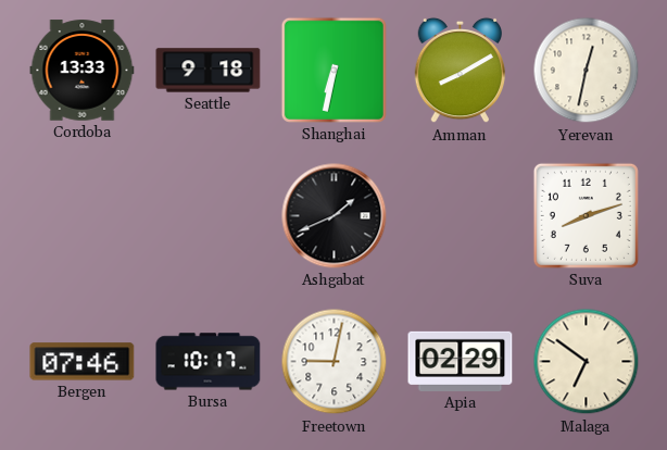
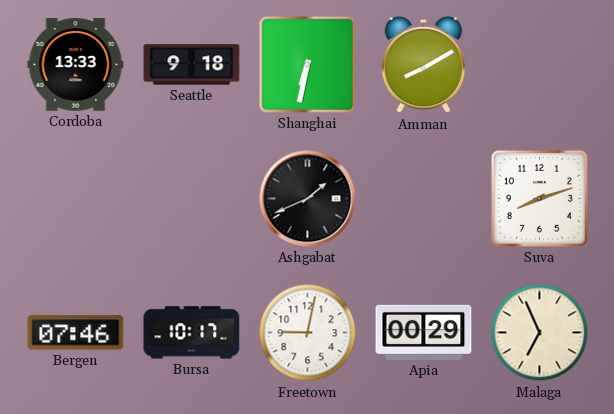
Yerevan: 12:32 -> none
Apia: 02:29 -> 00:29
Malaga: 6:51 -> 6:56
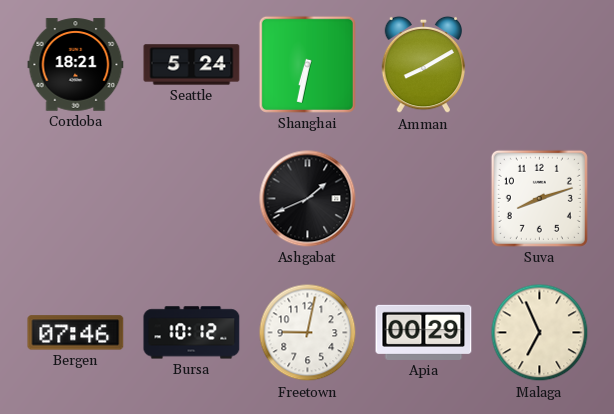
Cordoba: 13:33 -> 18:21
Seattle: 9:18 -> 5:24
Bursa: 10:17 -> 10:12
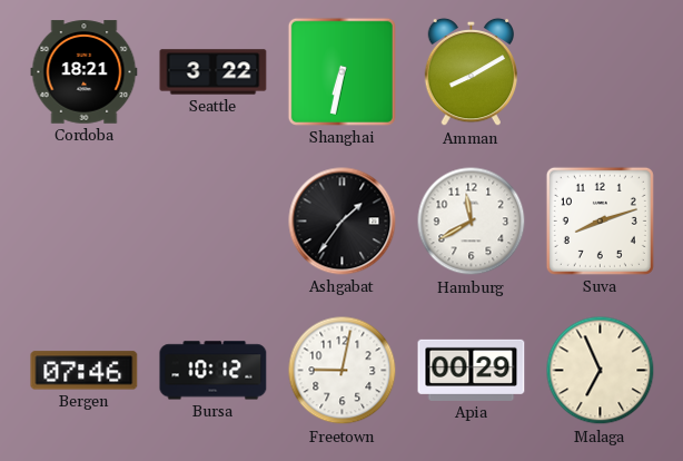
Seattle: 5:24 -> 3:22
Ashgabat: 1:41 -> 1:36
Hamburg: none -> 11:40
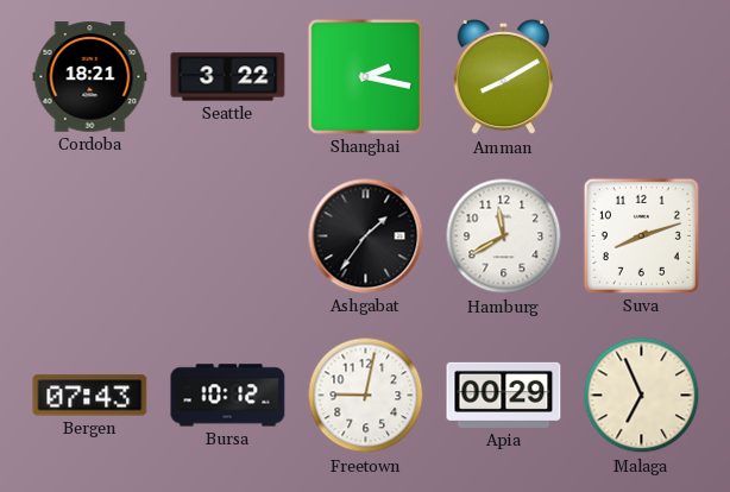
Shanghai: 6:32 -> 2:17
Bergen: 07:46 -> 07:43
